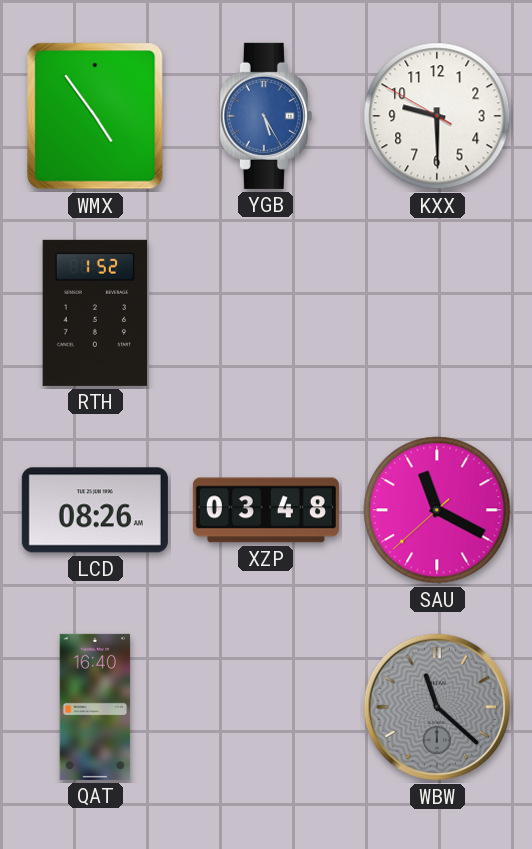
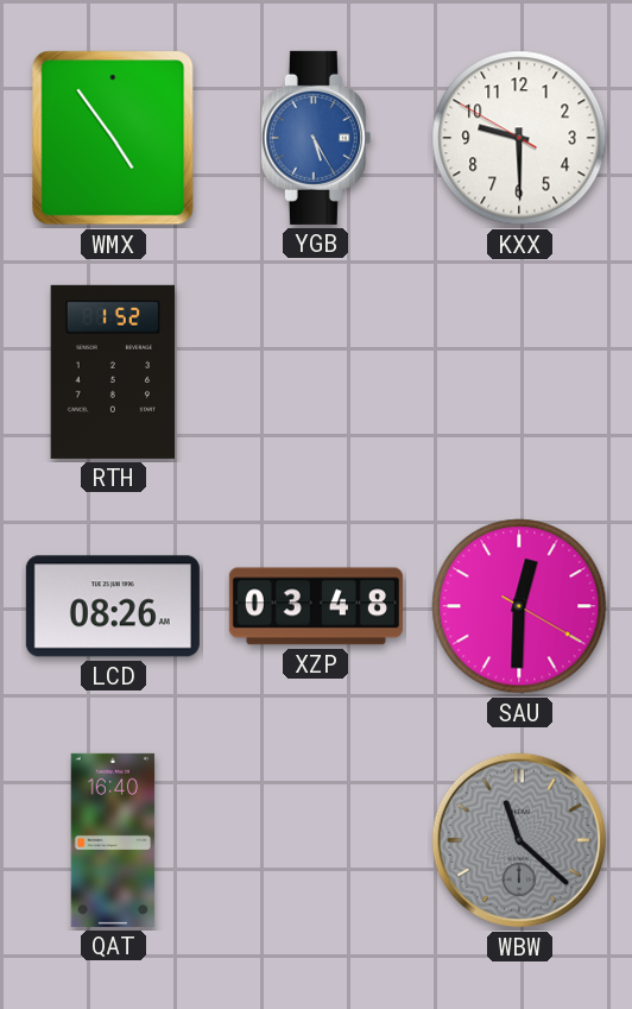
SAU: 11:19 -> 12:30
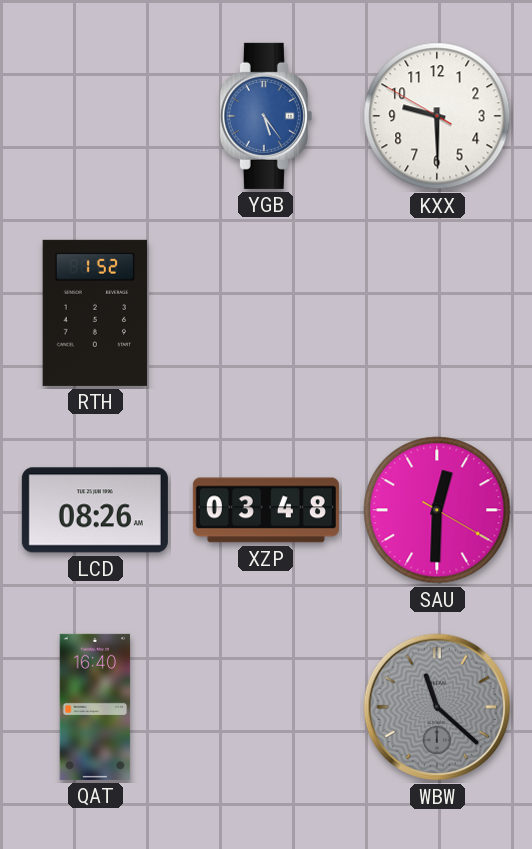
WMX: 4:54 -> none
YGB: 5:25 -> 5:24
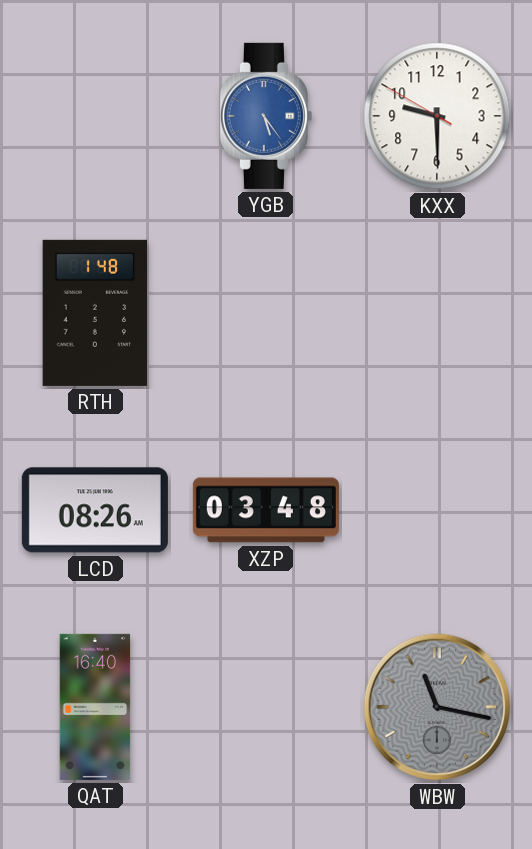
RTH: 1:52 -> 1:48
SAU: 12:30 -> none
WBW: 11:22 -> 11:17
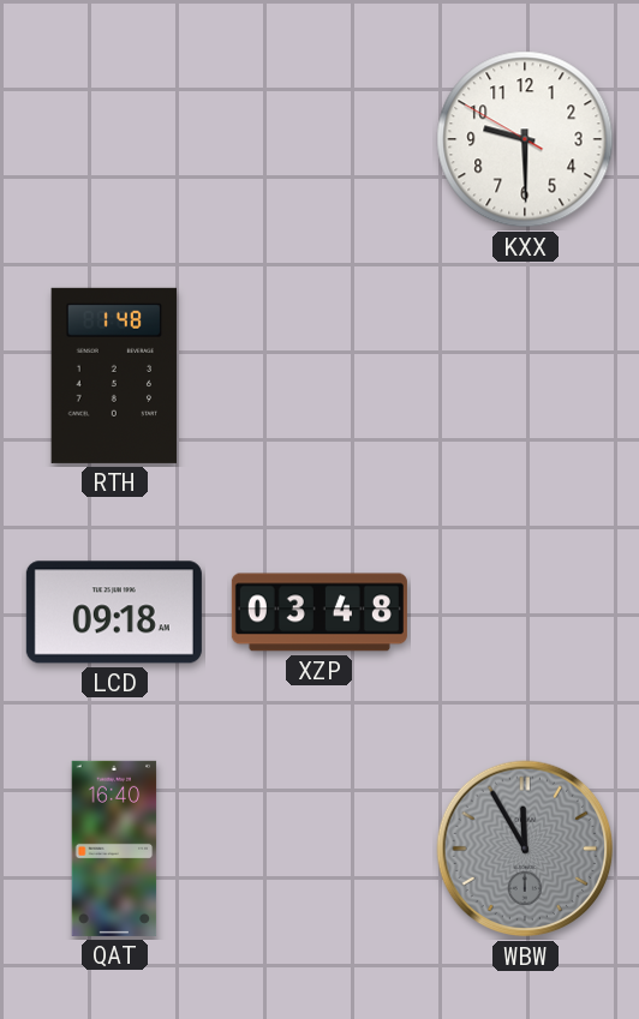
YGB: 5:24 -> none
LCD: 08:26 -> 09:18
WBW: 11:17 -> 11:55
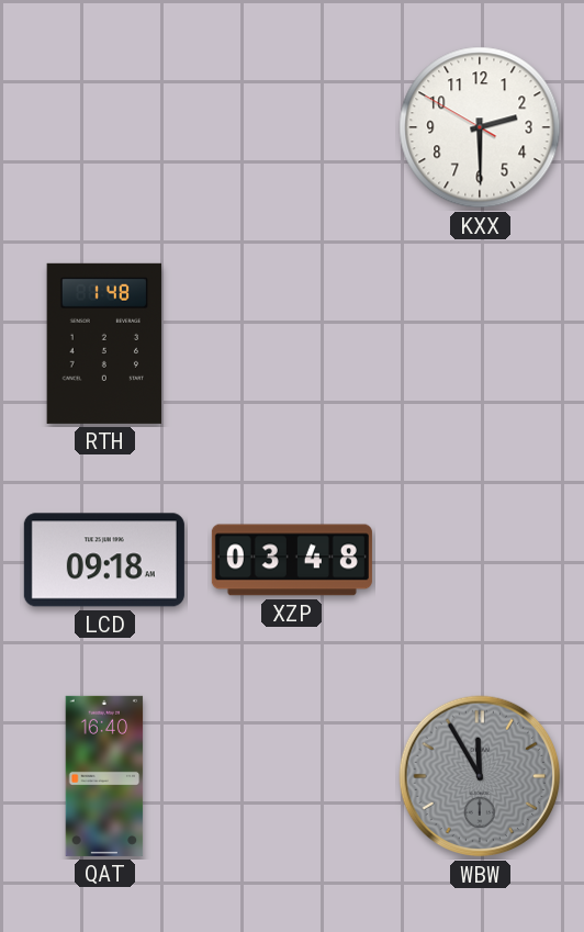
KXX: 9:29 -> 2:29
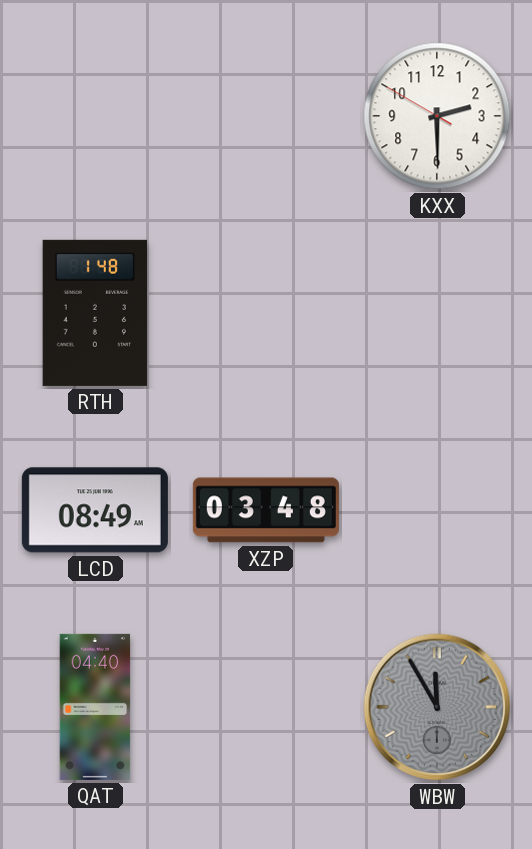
LCD: 09:18 -> 08:49
QAT: 16:40 -> 04:40
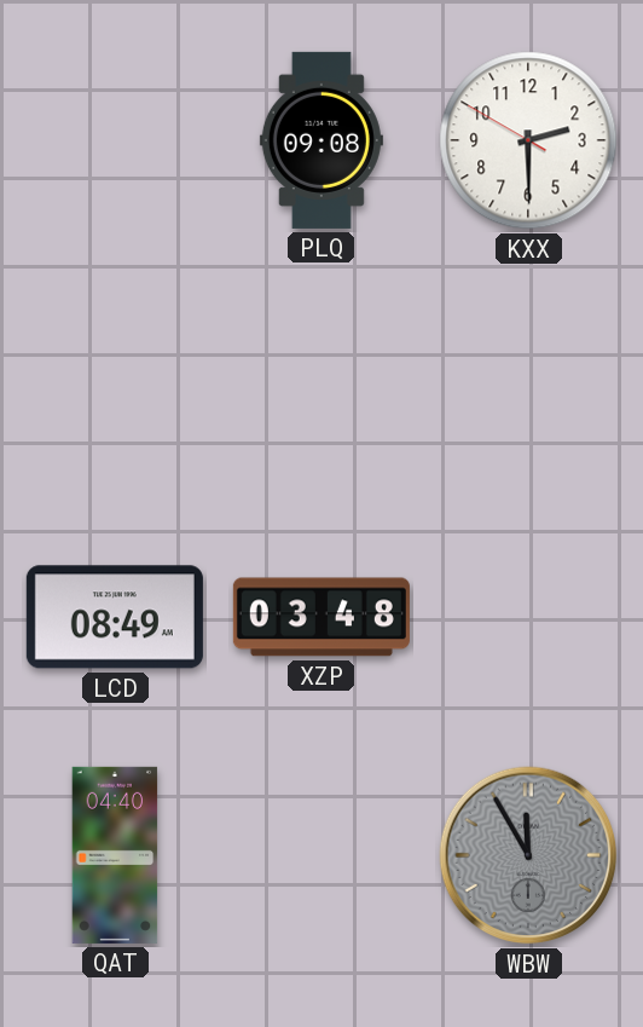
PLQ: none -> 09:08
RTH: 1:48 -> none
